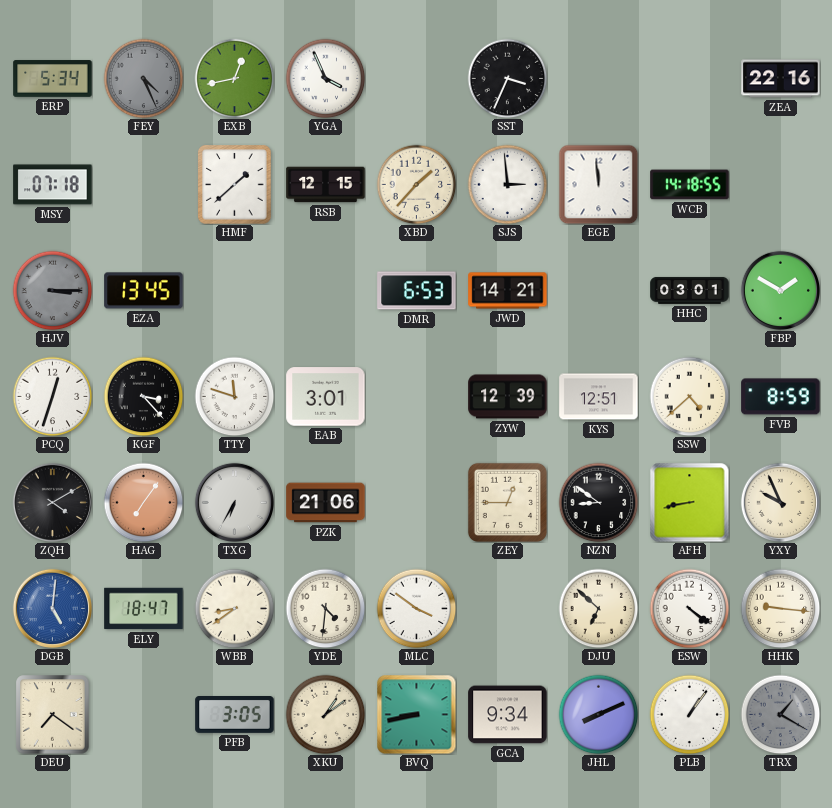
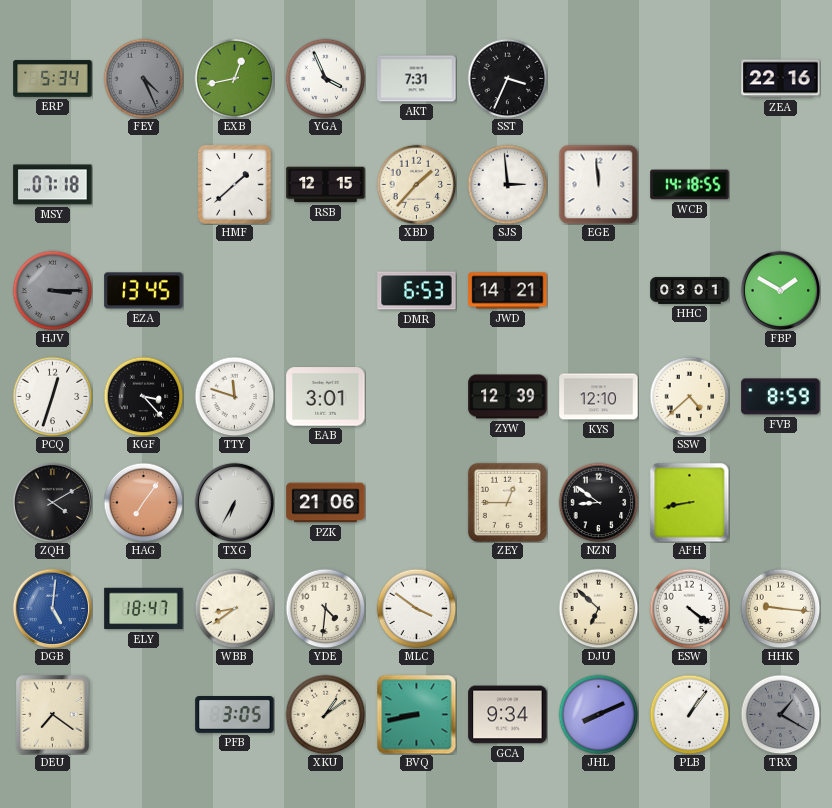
AKT: none -> 7:31
KYS: 12:51 -> 12:10
YXY: 9:56 -> none
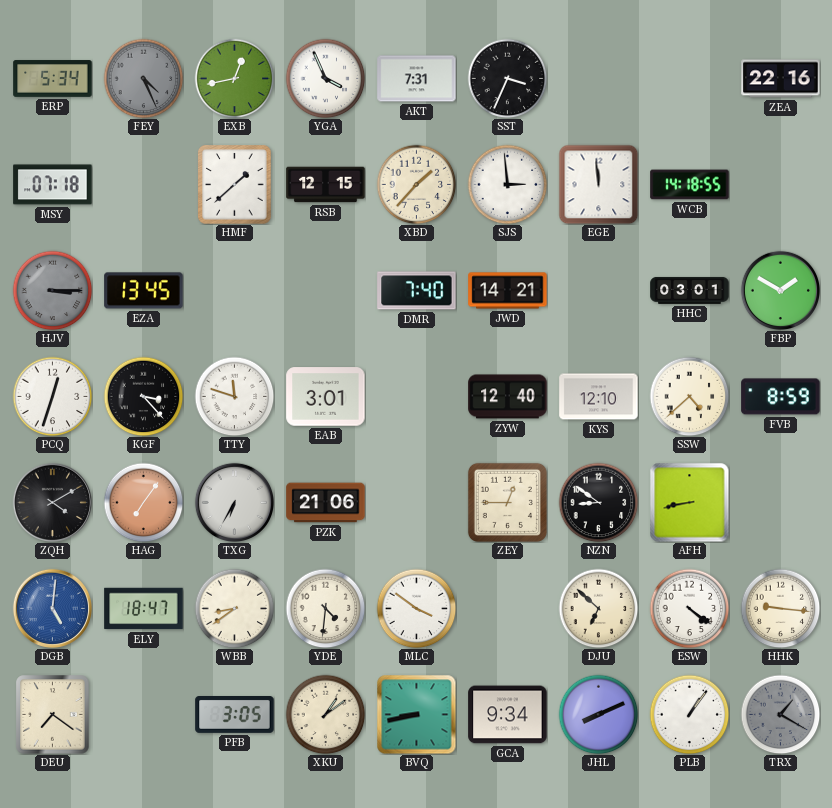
DMR: 6:53 -> 7:40
ZYW: 12:39 -> 12:40
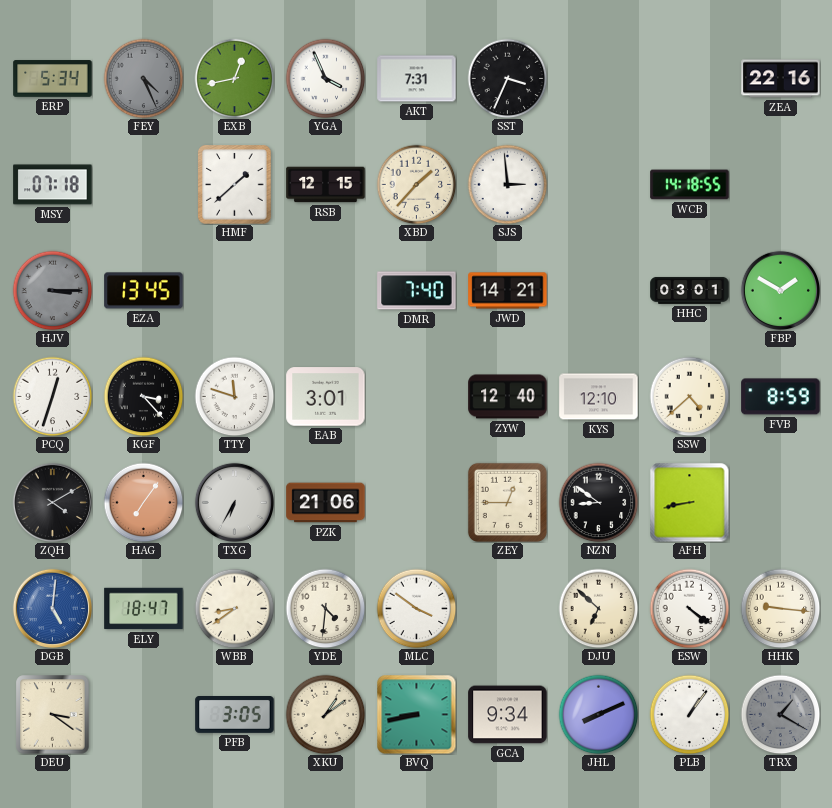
EGE: 11:59 -> none
DEU: 7:21 -> 3:21
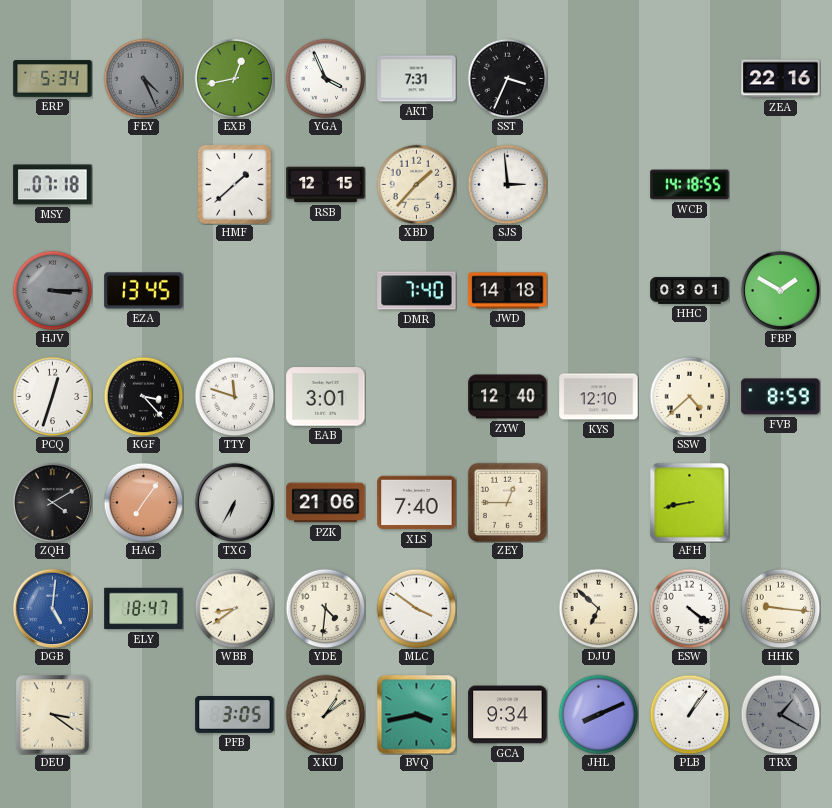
JWD: 14:21 -> 14:18
XLS: none -> 7:40
NZN: 8:51 -> none
BVQ: 8:43 -> 3:43
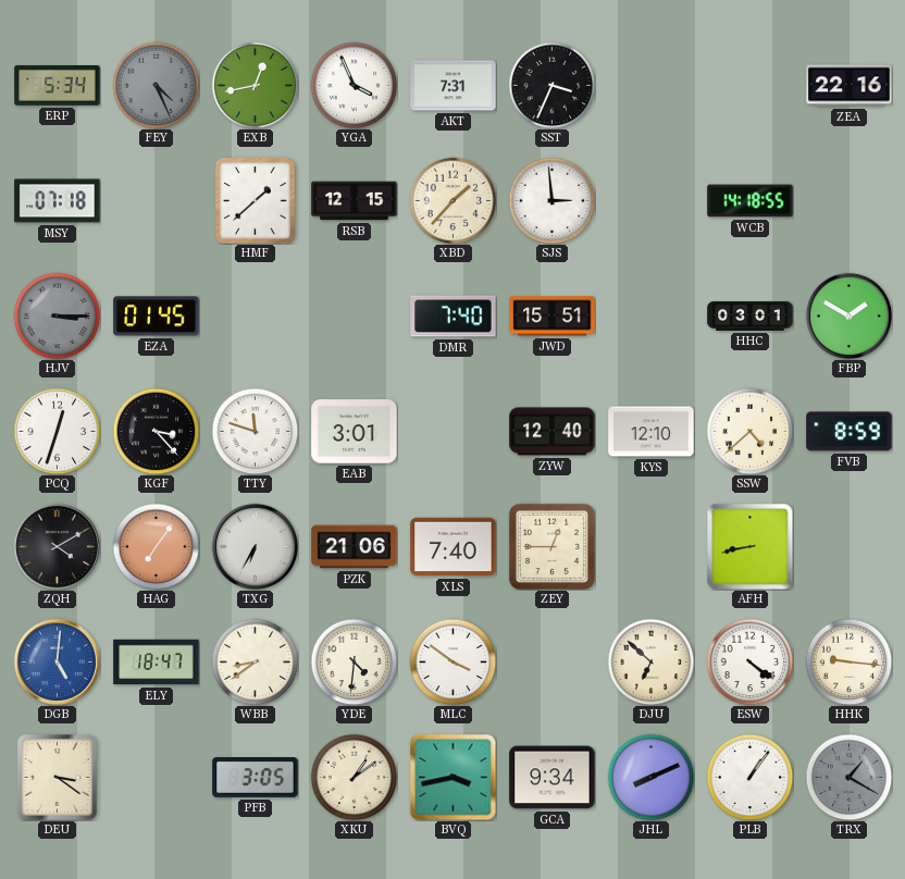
EZA: 13:45 -> 01:45
JWD: 14:18 -> 15:51
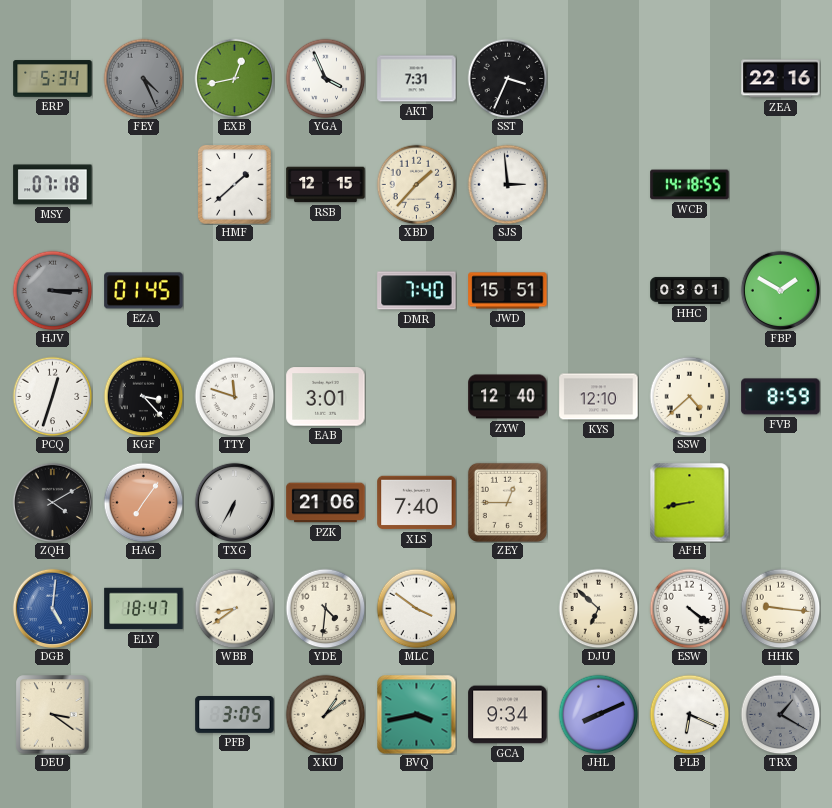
PLB: 1:06 -> 6:19
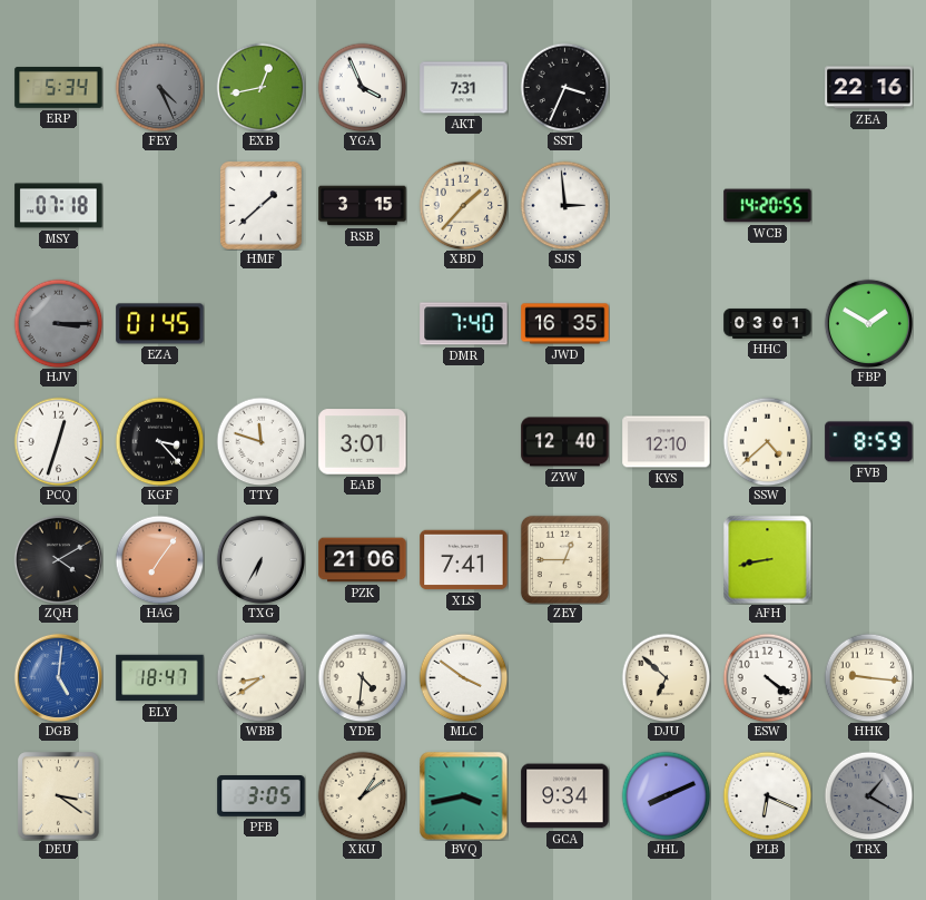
RSB: 12:15 -> 3:15
WCB: 14:18 -> 14:20
JWD: 15:51 -> 16:35
XLS: 7:40 -> 7:41
